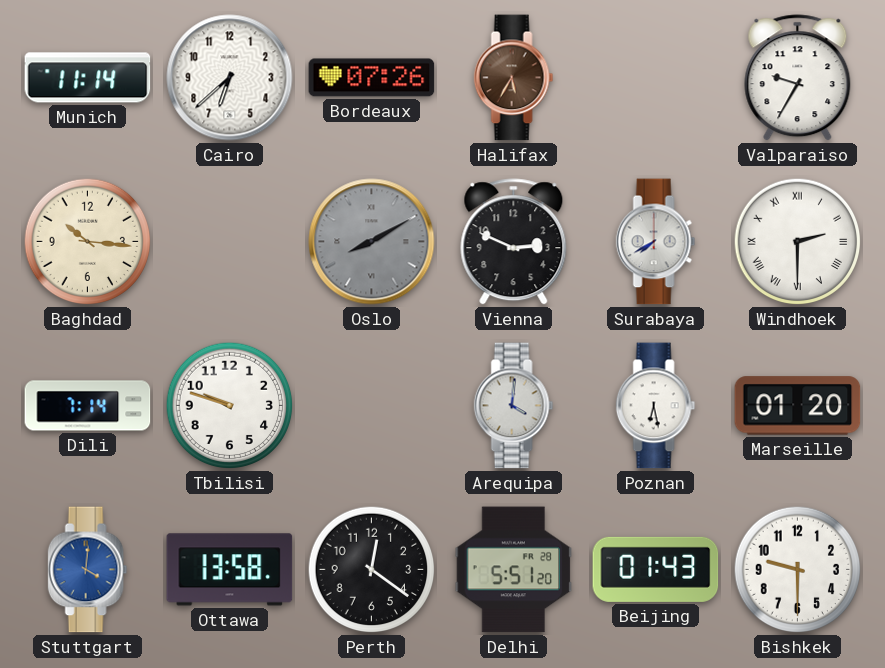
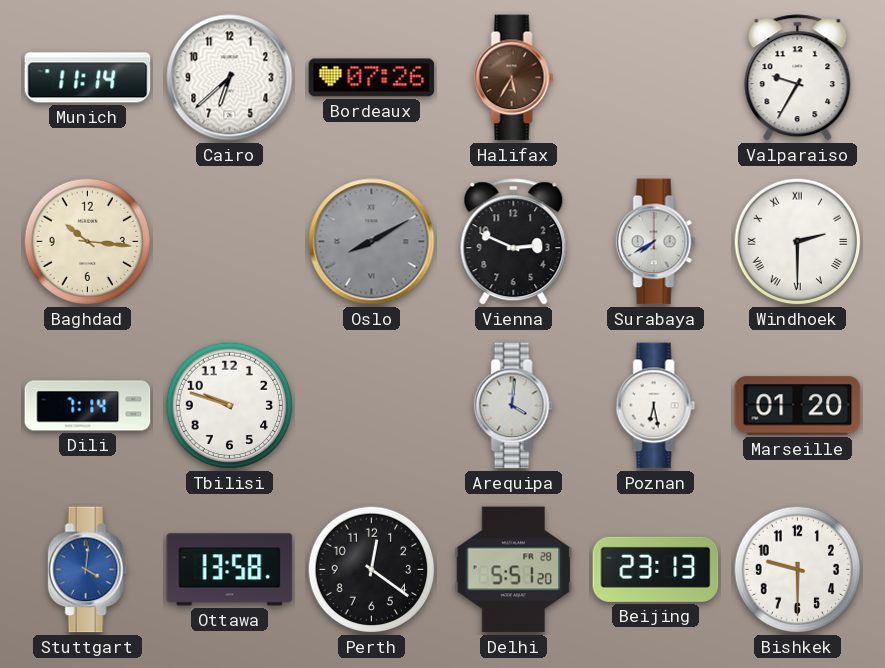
Beijing: 01:43 -> 23:13
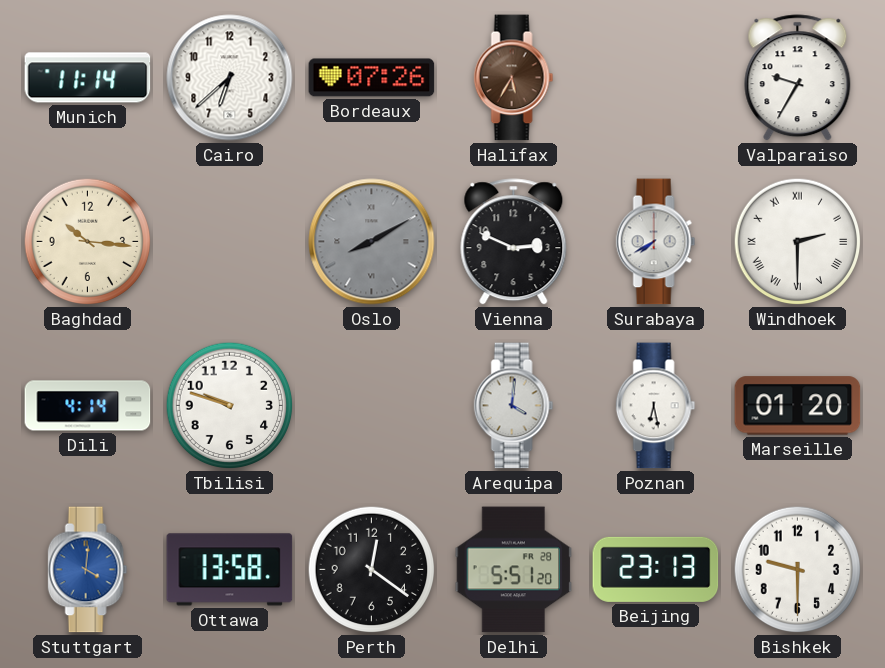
Dili: 7:14 -> 4:14
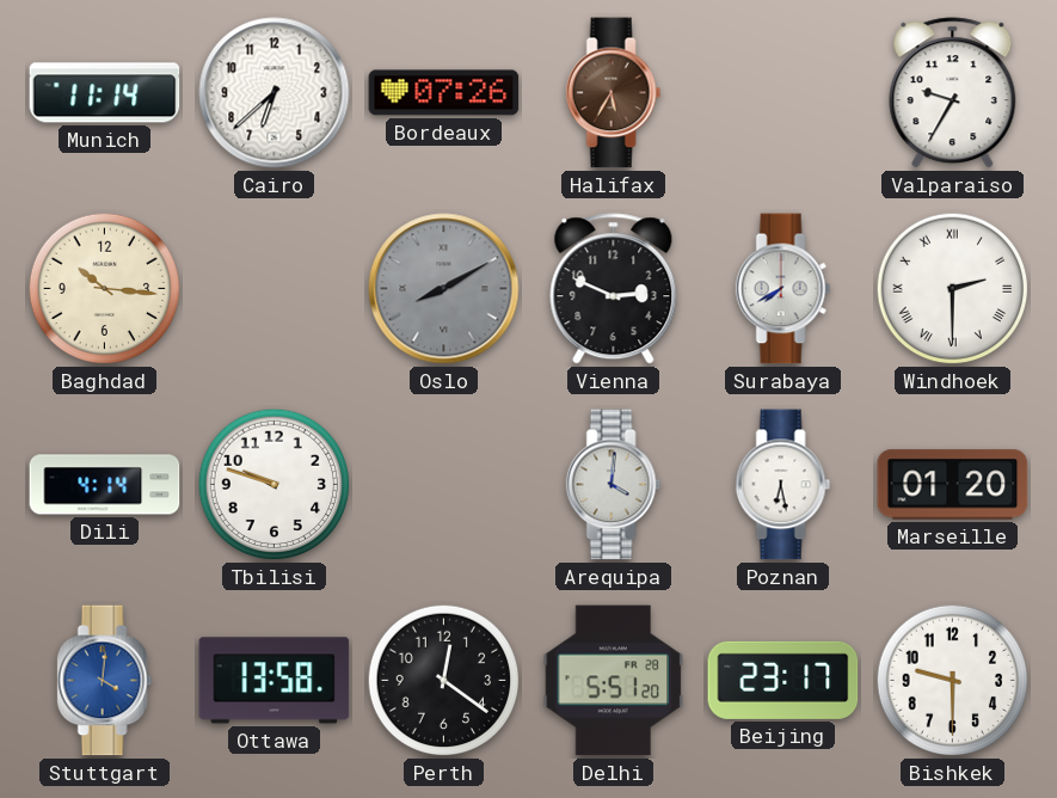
Beijing: 23:13 -> 23:17
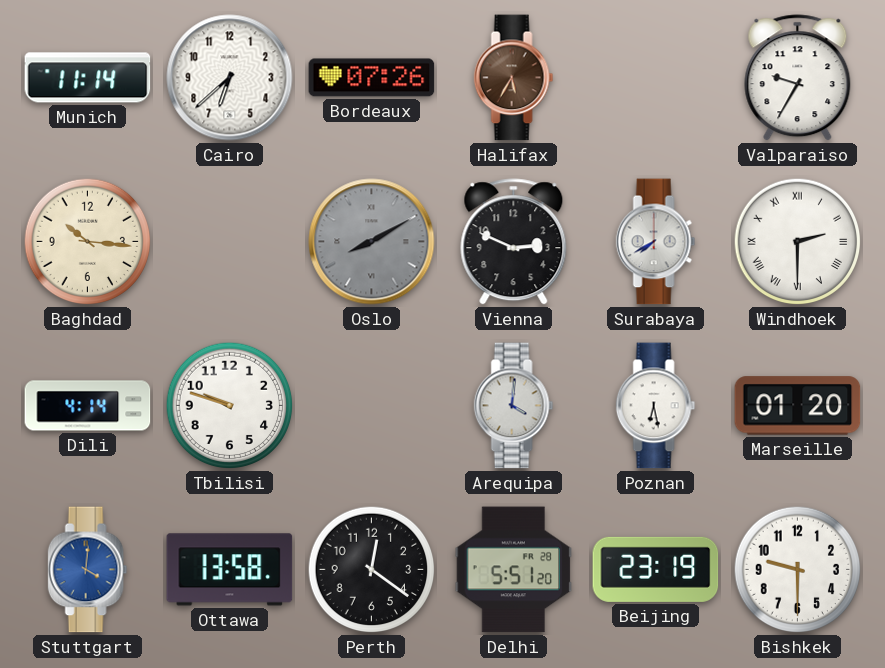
Beijing: 23:17 -> 23:19
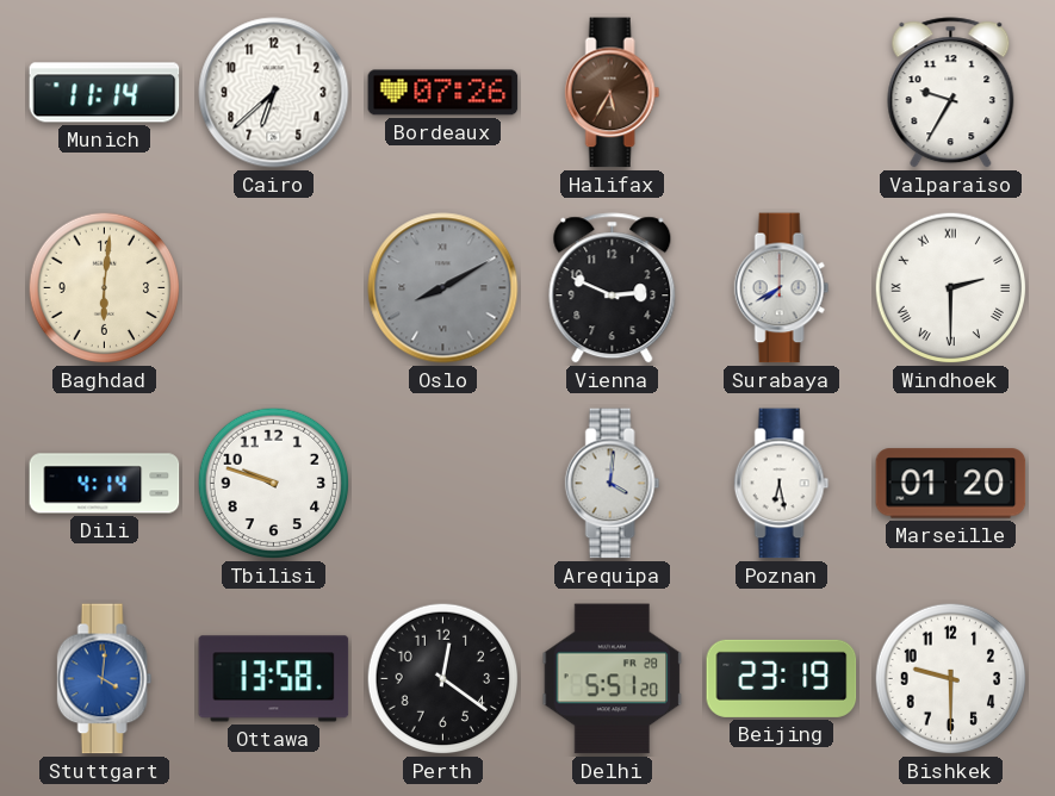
Baghdad: 10:16 -> 6:01
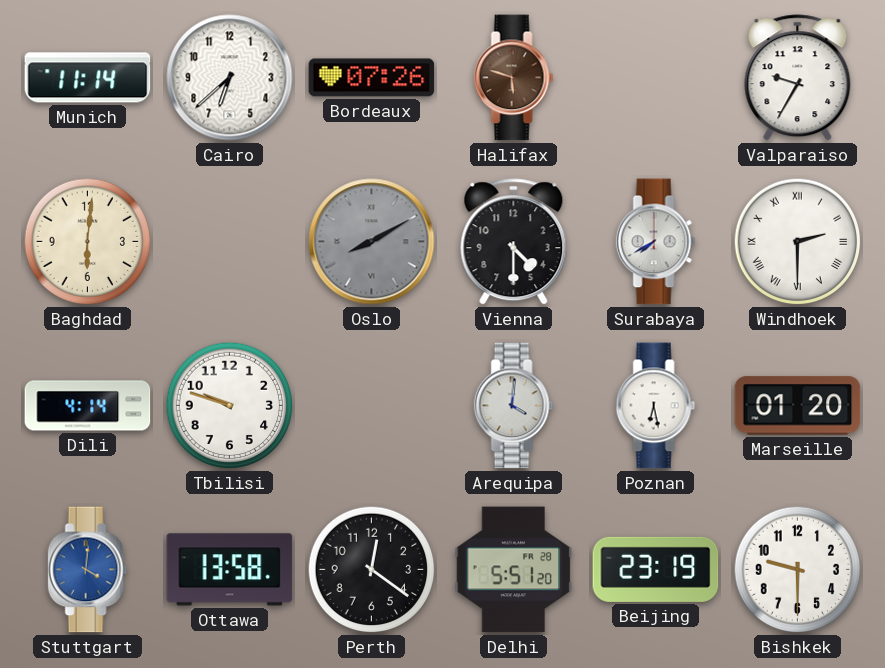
Halifax: 5:35 -> 5:48
Vienna: 2:49 -> 4:30
